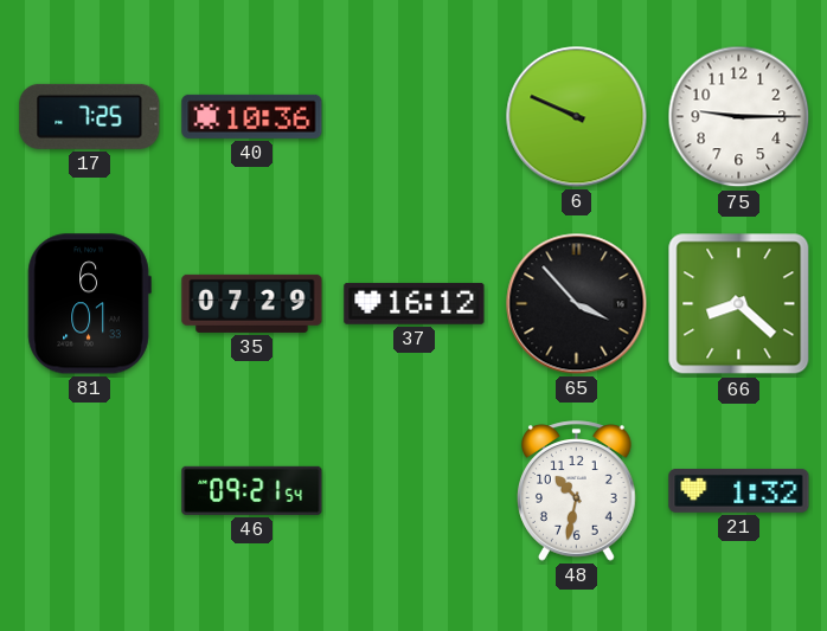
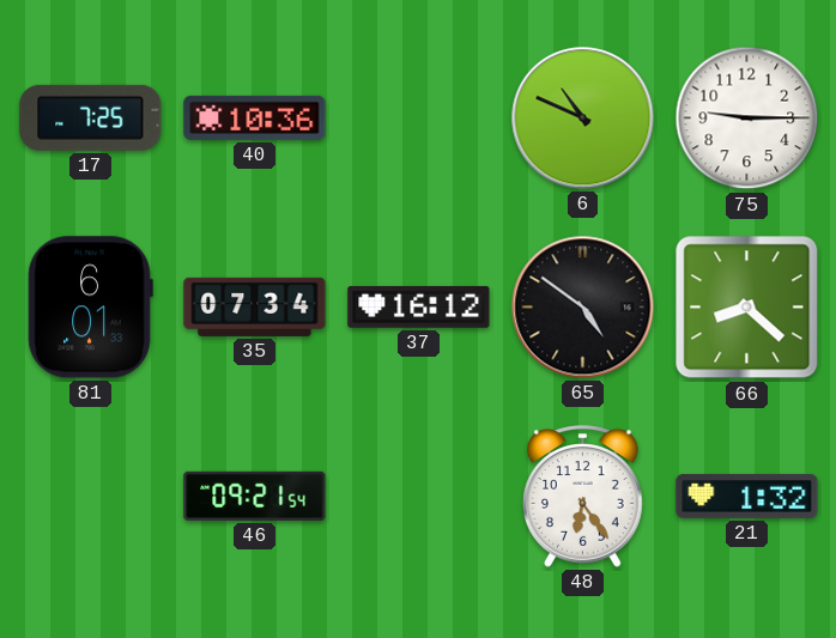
6: 9:49 -> 10:49
35: 07:29 -> 07:34
65: 3:53 -> 4:51
48: 10:32 -> 6:24
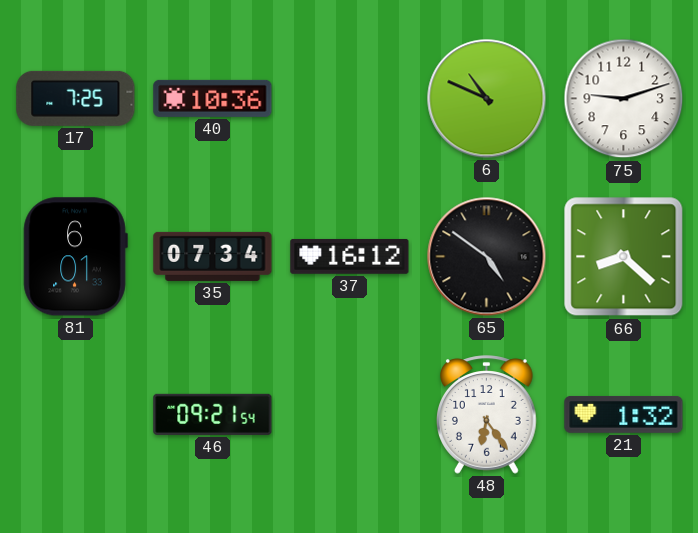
75: 9:15 -> 9:12
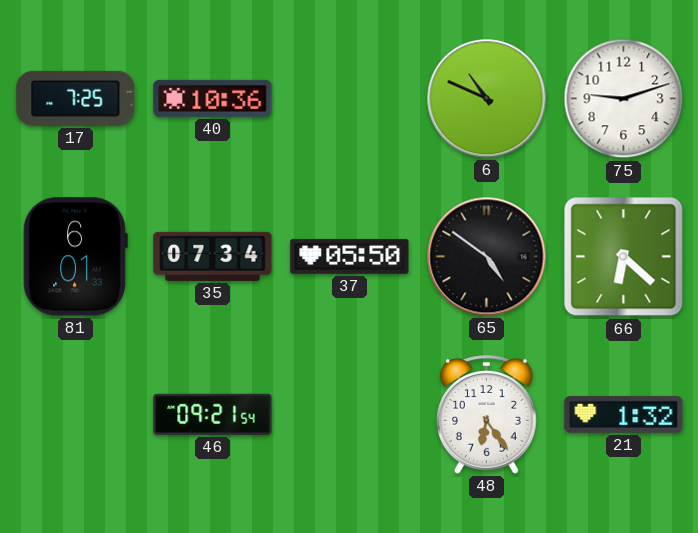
37: 16:12 -> 05:50
66: 8:22 -> 6:22
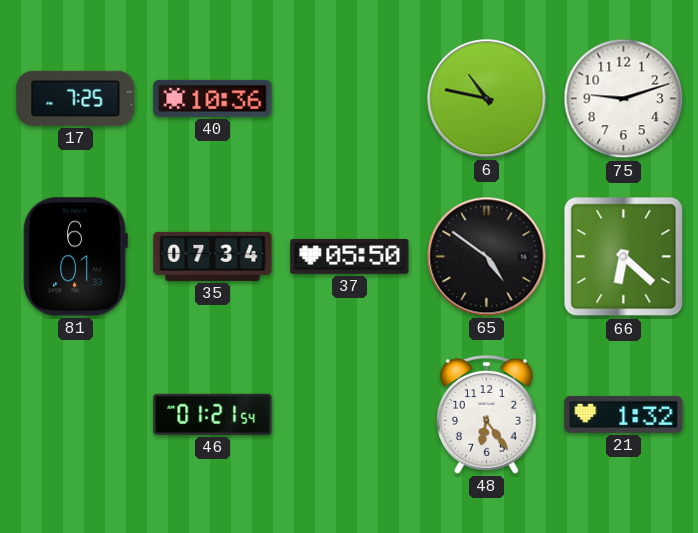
6: 10:49 -> 10:47
46: 09:21 -> 01:21
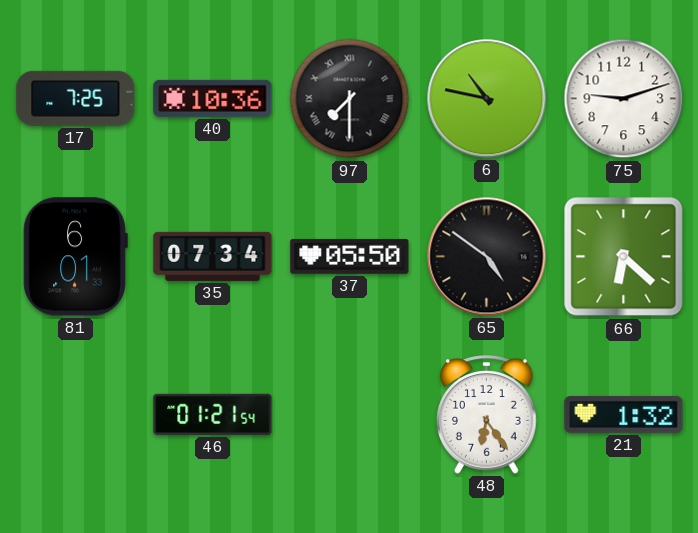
97: none -> 7:30
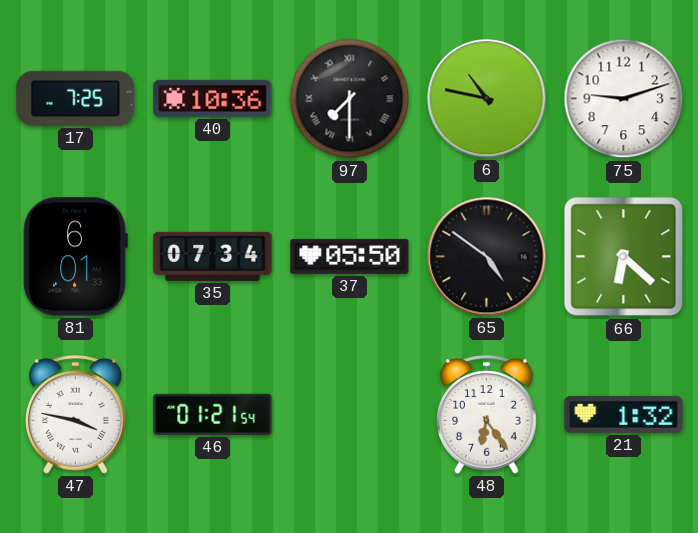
47: none -> 3:47
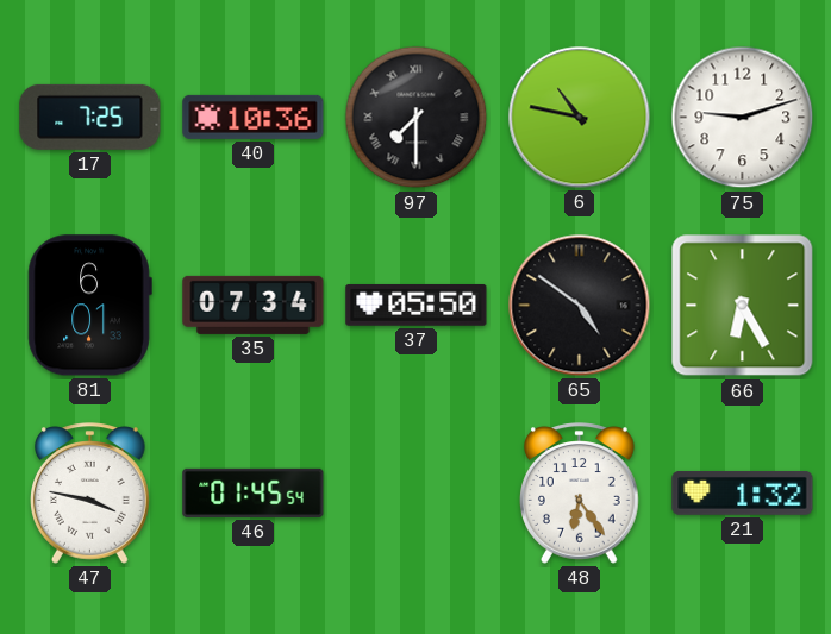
66: 6:22 -> 6:25
46: 01:21 -> 01:45
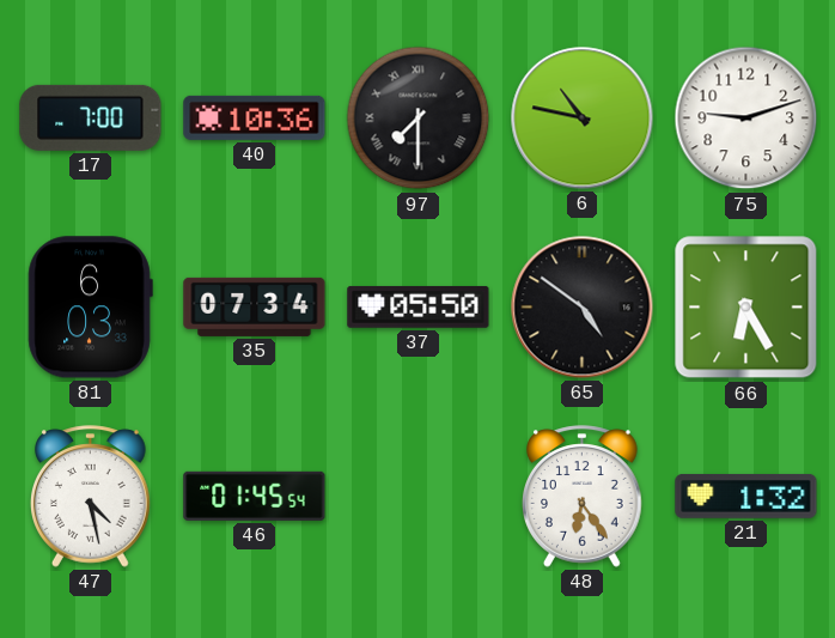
17: 7:25 -> 7:00
81: 6:01 -> 6:03
47: 3:47 -> 4:28
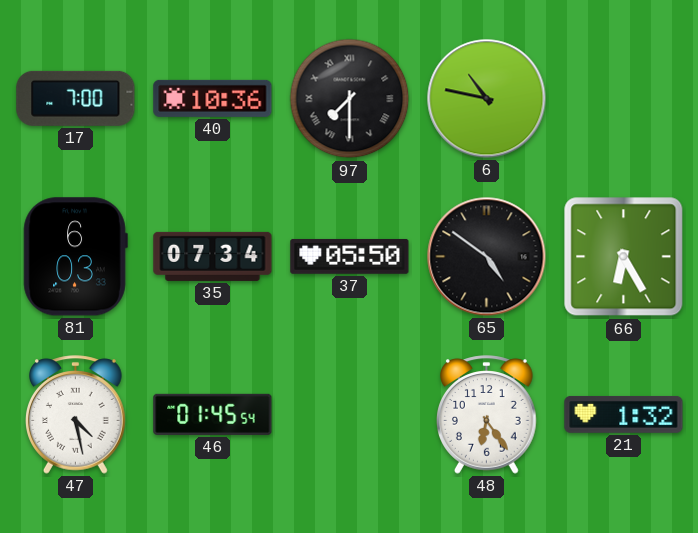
75: 9:12 -> none
